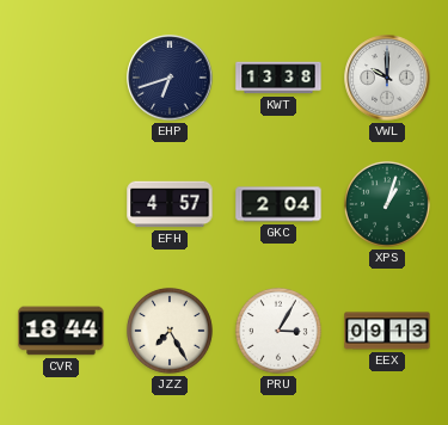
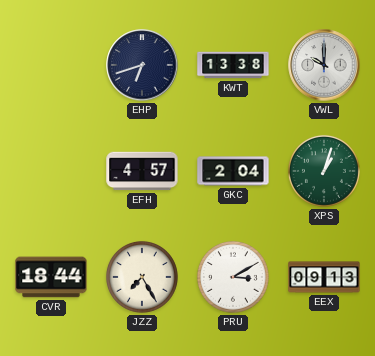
PRU: 3:05 -> 3:10
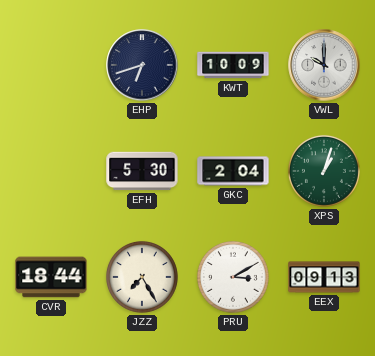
KWT: 13:38 -> 10:09
EFH: 4:57 -> 5:30
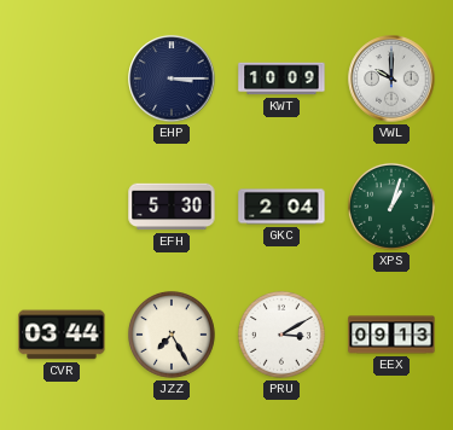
EHP: 6:42 -> 3:15
CVR: 18:44 -> 03:44
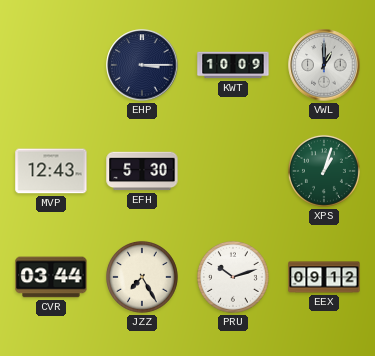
VWL: 10:00 -> 1:00
MVP: none -> 12:43
GKC: 2:04 -> none
PRU: 3:10 -> 10:12
EEX: 09:13 -> 09:12
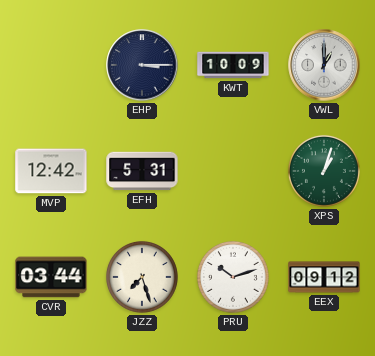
MVP: 12:43 -> 12:42
EFH: 5:30 -> 5:31
JZZ: 7:25 -> 7:27
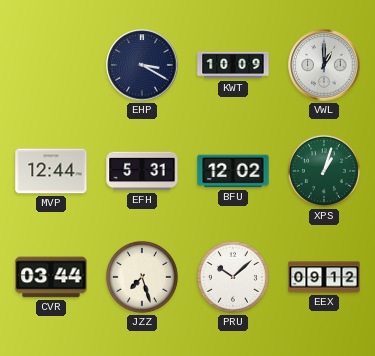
EHP: 3:15 -> 3:20
MVP: 12:42 -> 12:44
BFU: none -> 12:02
PRU: 10:12 -> 10:08
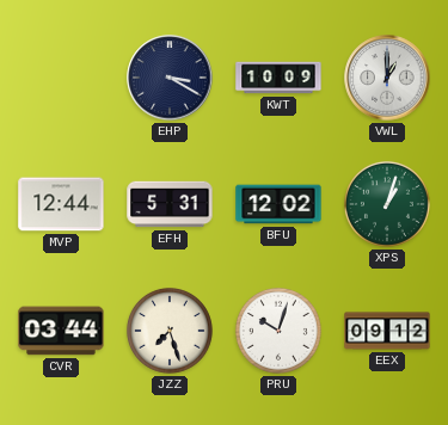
PRU: 10:08 -> 10:03
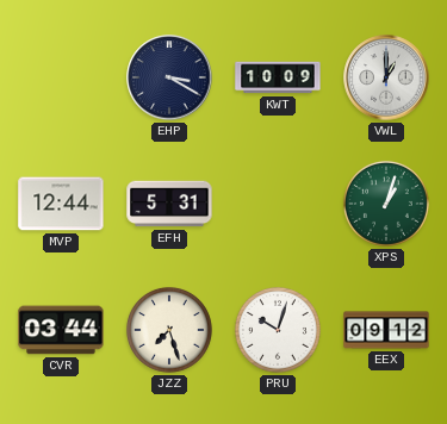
BFU: 12:02 -> none
